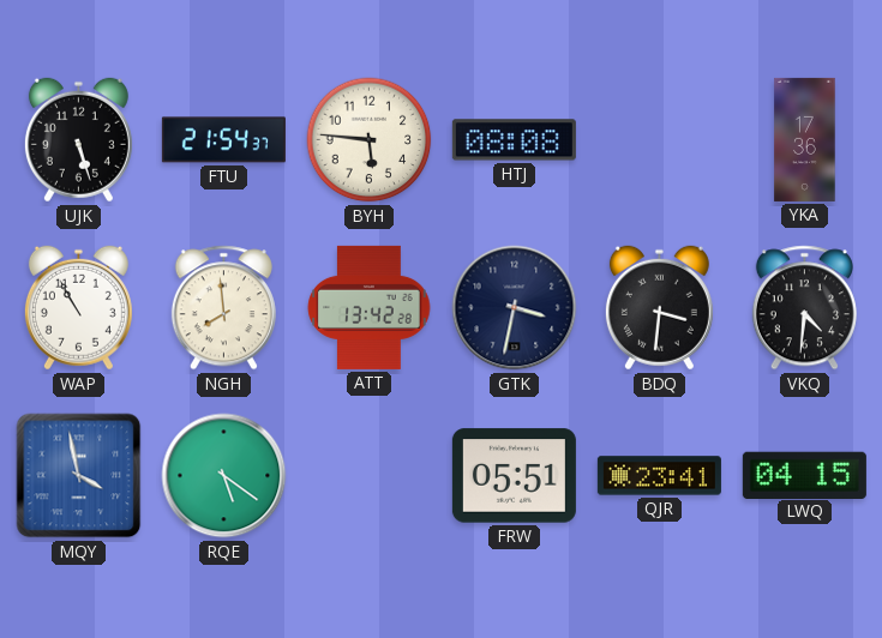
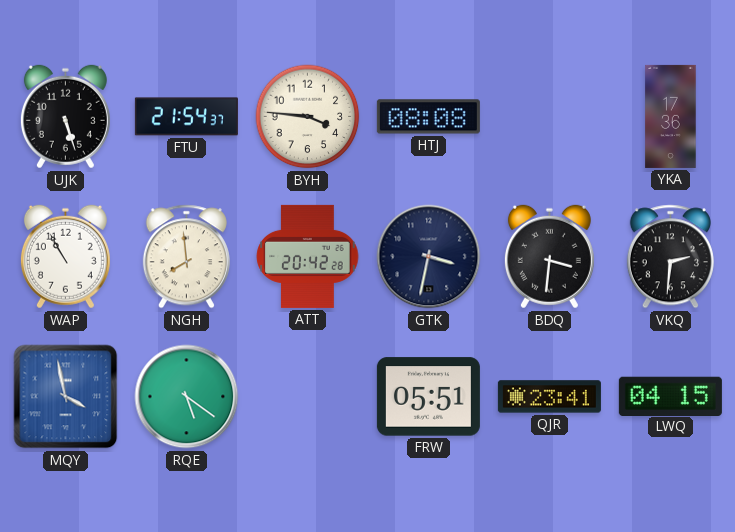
BYH: 5:46 -> 3:46
ATT: 13:42 -> 20:42
VKQ: 4:31 -> 2:31
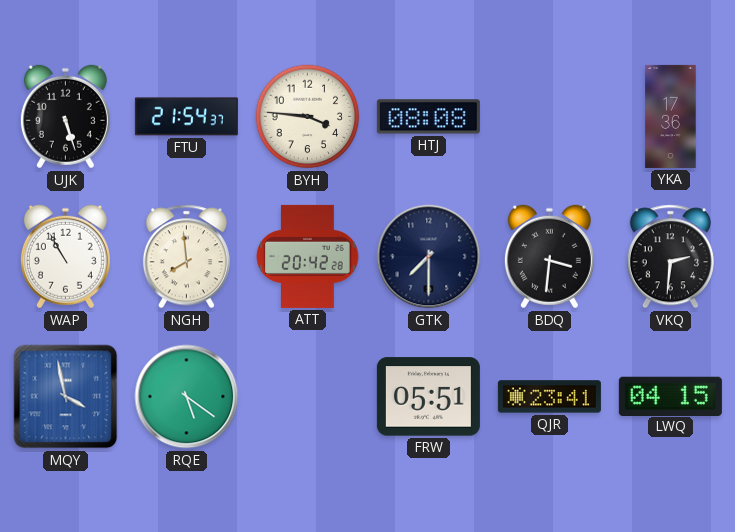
GTK: 3:32 -> 7:30
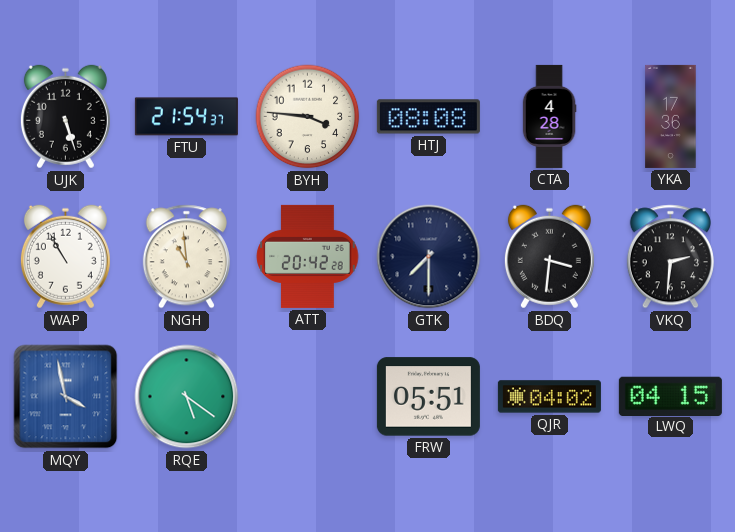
CTA: none -> 4:28
NGH: 7:59 -> 10:59
QJR: 23:41 -> 04:02
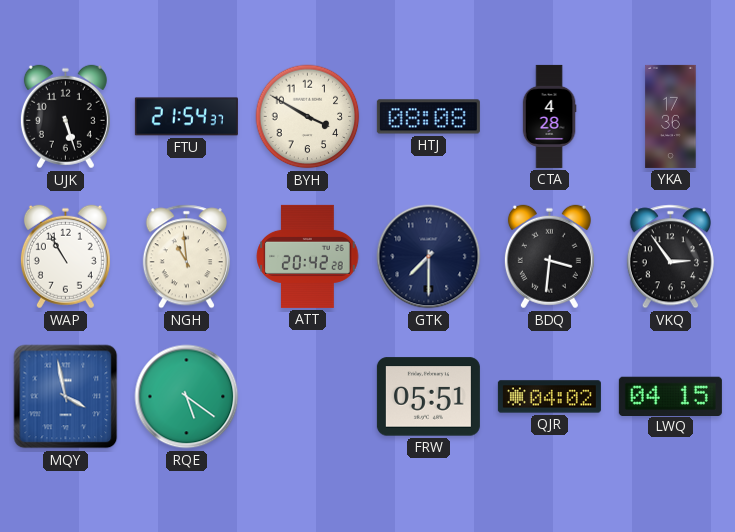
BYH: 3:46 -> 3:50
VKQ: 2:31 -> 2:54
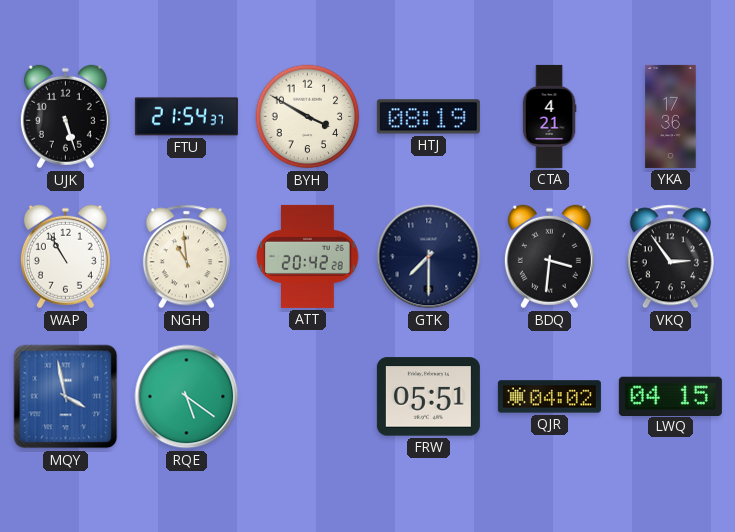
HTJ: 08:08 -> 08:19
CTA: 4:28 -> 4:21
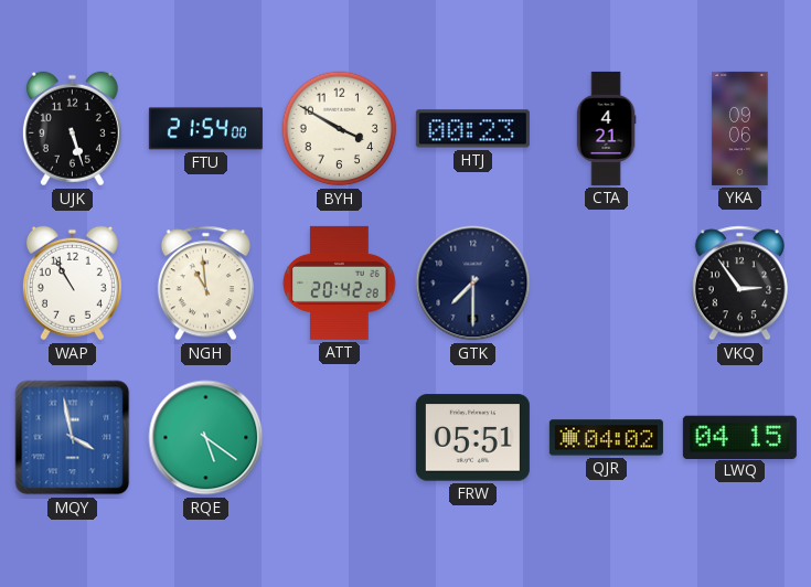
FTU: 21:54:37 -> 21:54:00
HTJ: 08:19 -> 00:23
YKA: 17:36 -> 09:06
BDQ: 3:31 -> none
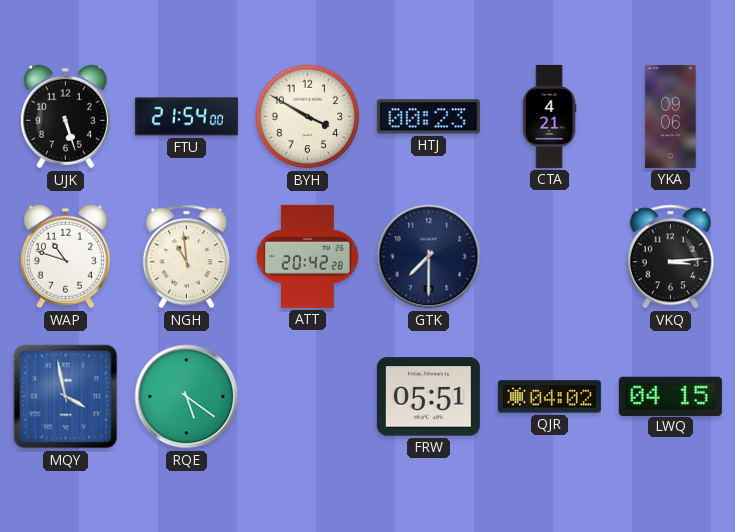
WAP: 10:55 -> 10:48
VKQ: 2:54 -> 3:14
